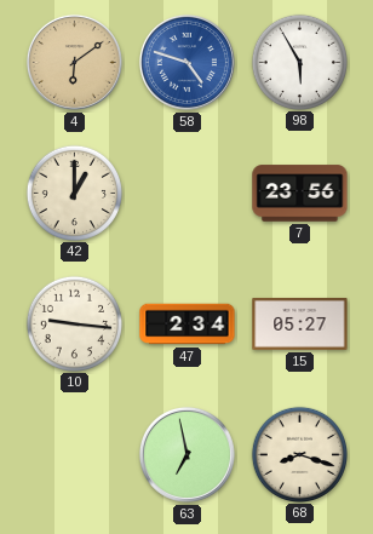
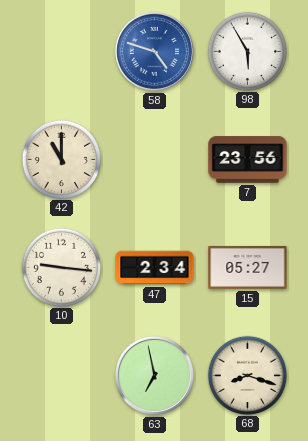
4: 6:09 -> none
42: 1:00 -> 11:00
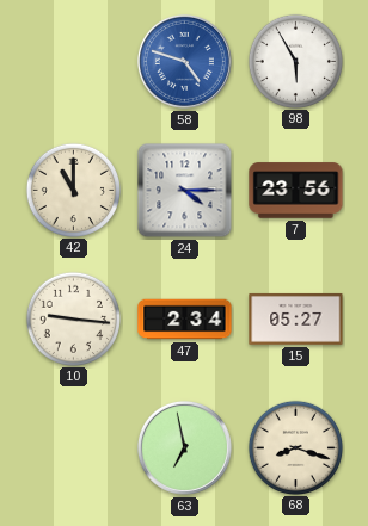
24: none -> 4:15
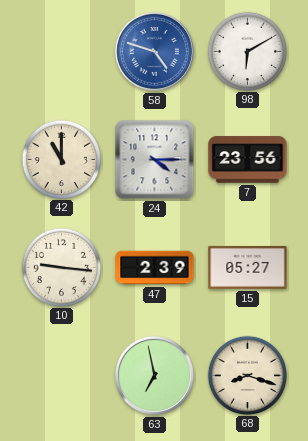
98: 5:55 -> 6:10
47: 2:34 -> 2:39
